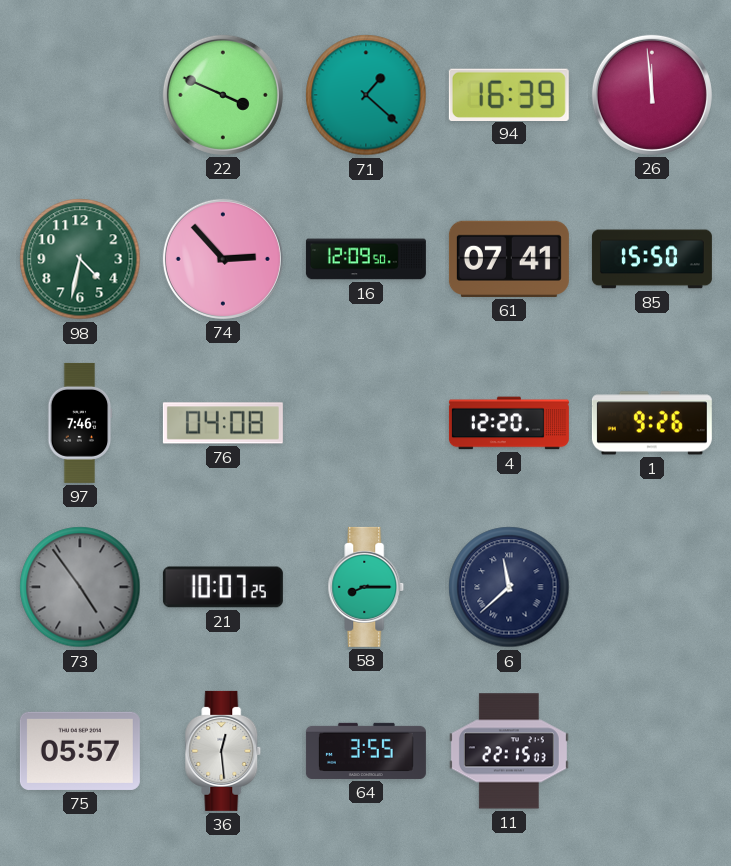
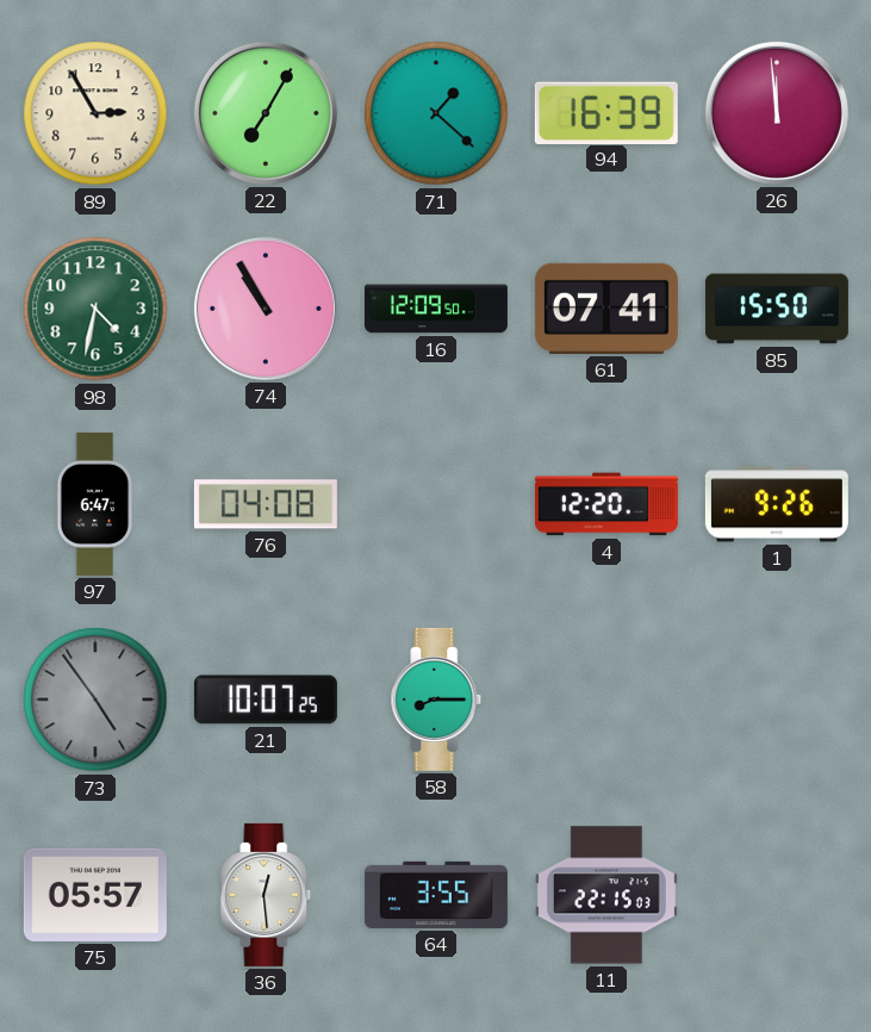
89: none -> 2:55
22: 3:49 -> 7:05
74: 2:53 -> 10:55
97: 7:46 -> 6:47
6: 11:38 -> none
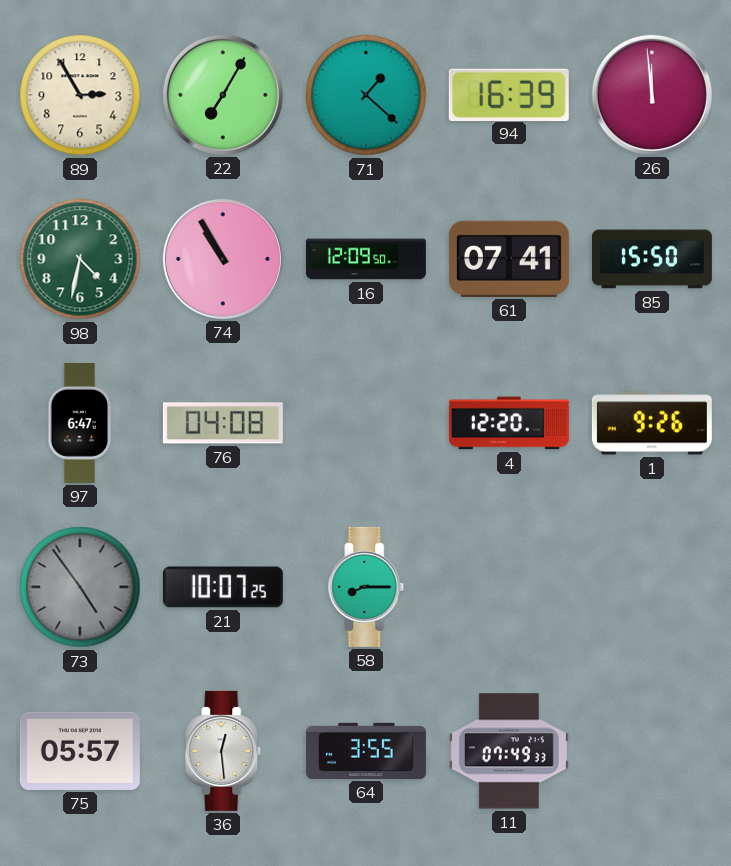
11: 22:15 -> 07:49
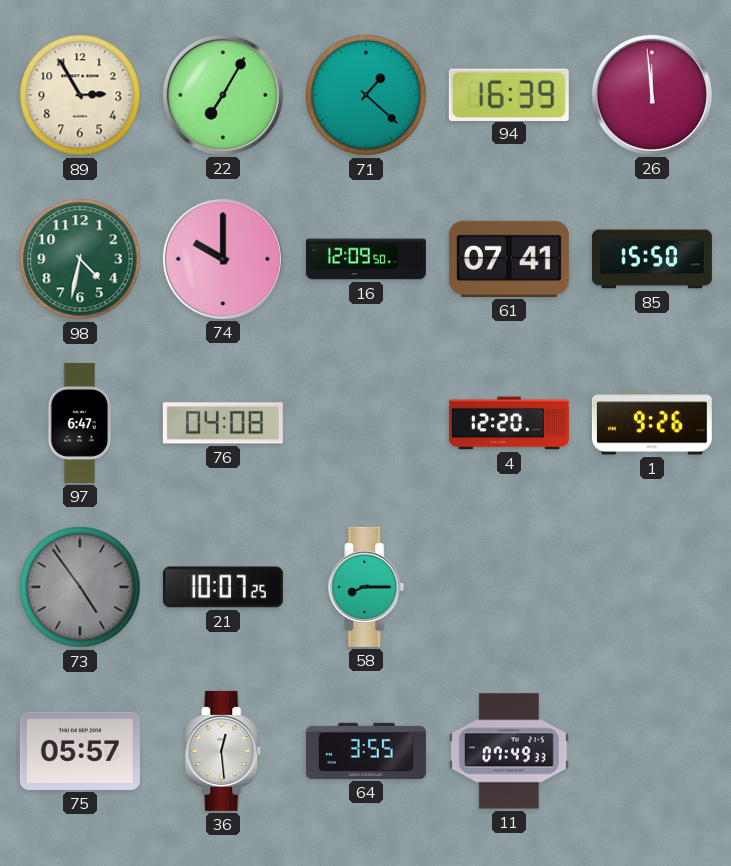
74: 10:55 -> 10:00
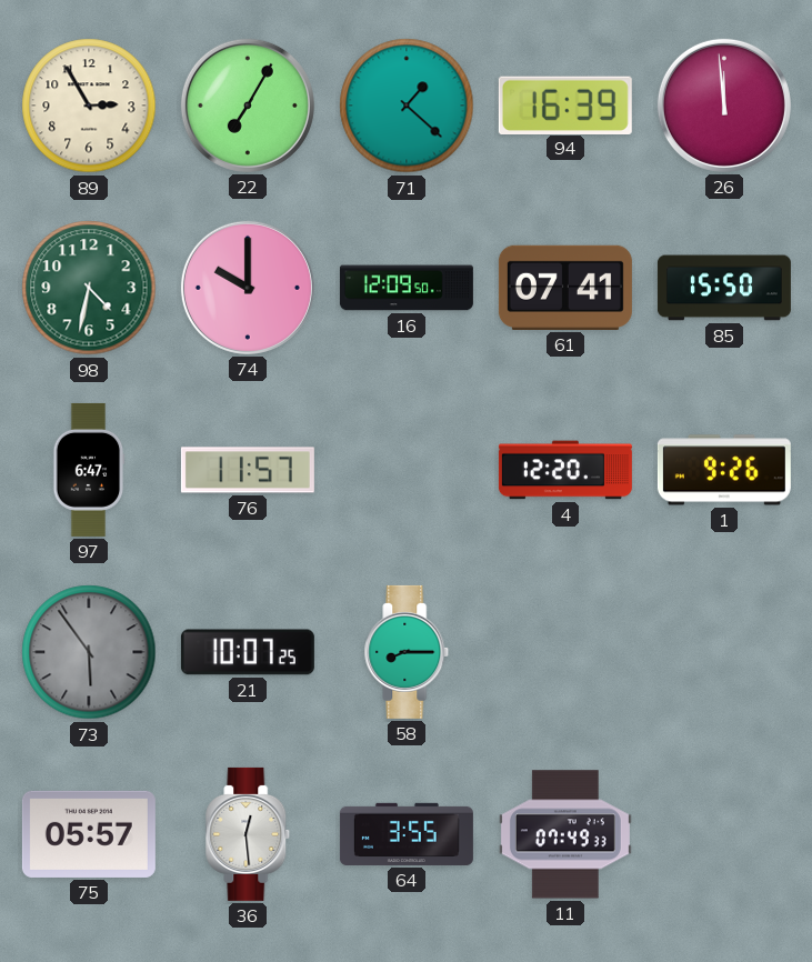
76: 04:08 -> 11:57
73: 4:54 -> 5:54
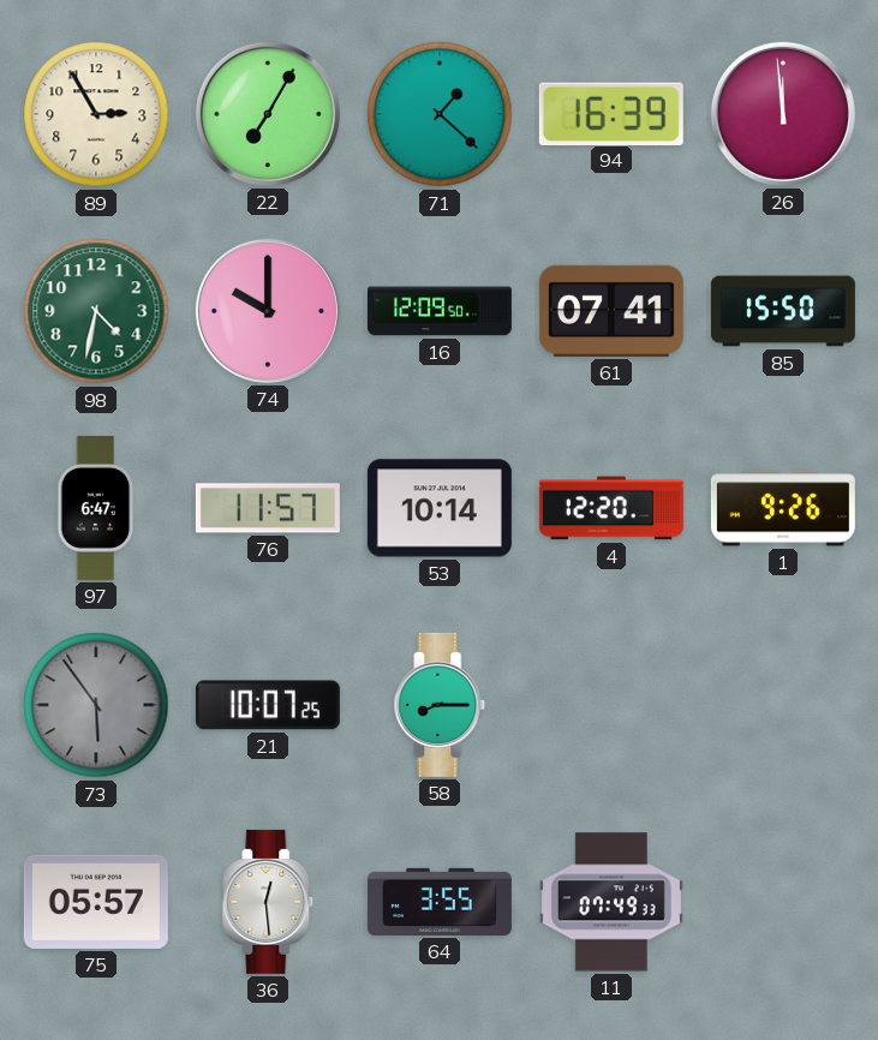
53: none -> 10:14
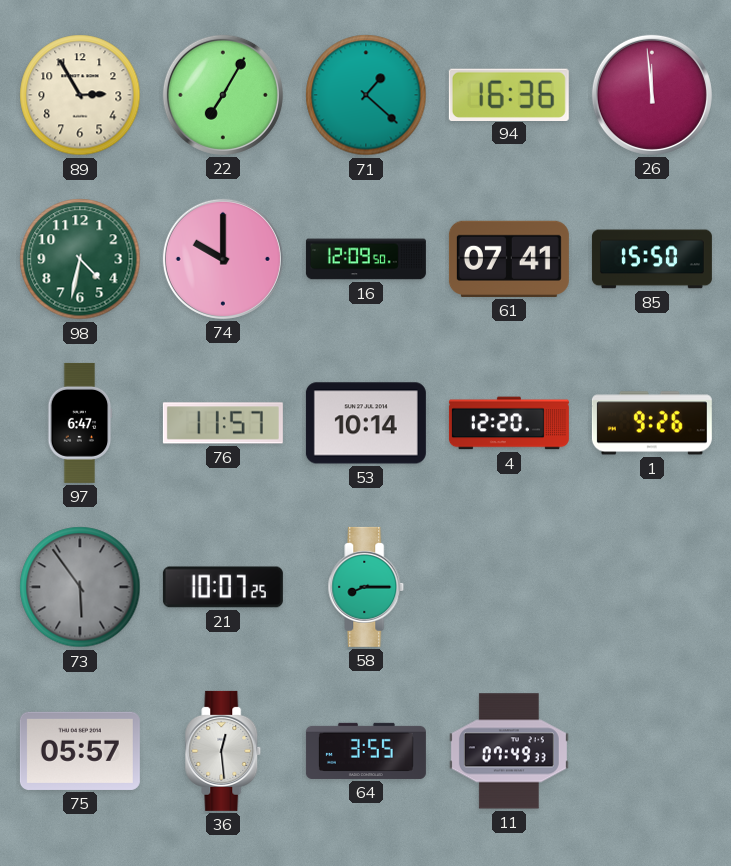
94: 16:39 -> 16:36
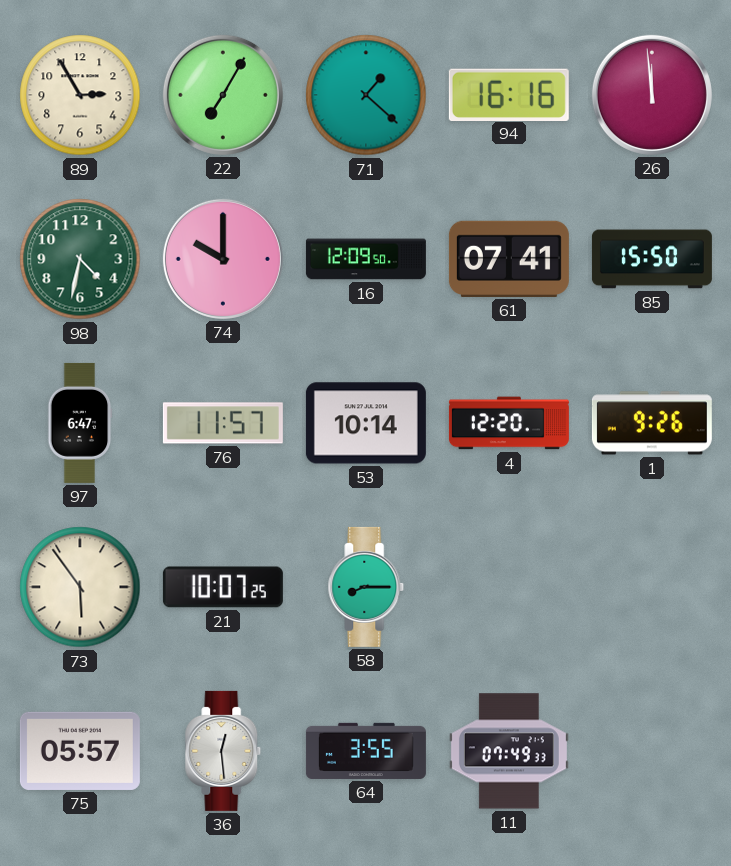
94: 16:36 -> 16:16
73 dial: grey -> cream
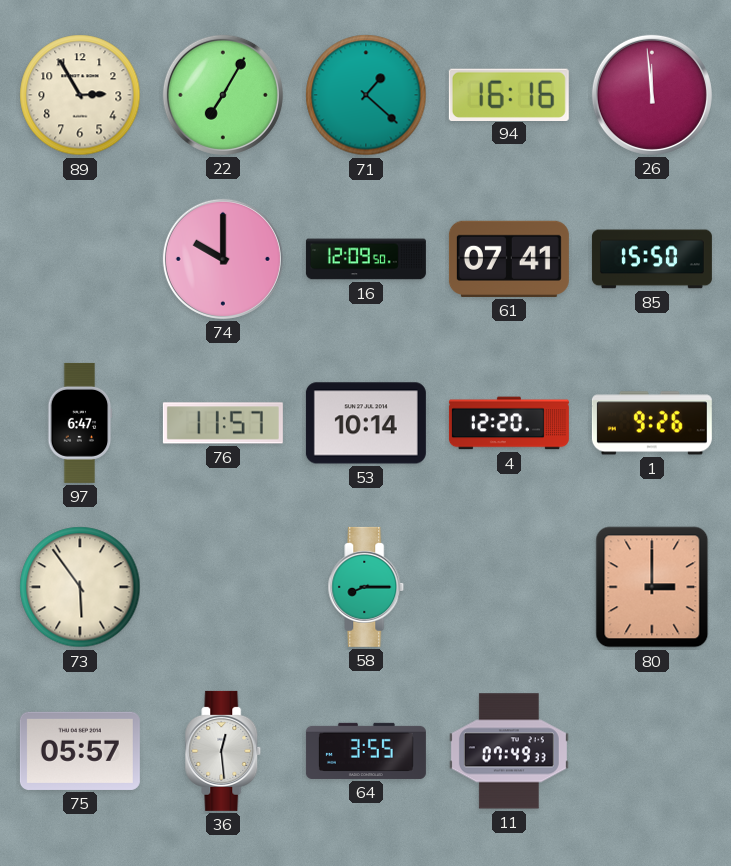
98: 4:32 -> none
21: 10:07 -> none
80: none -> 3:00
